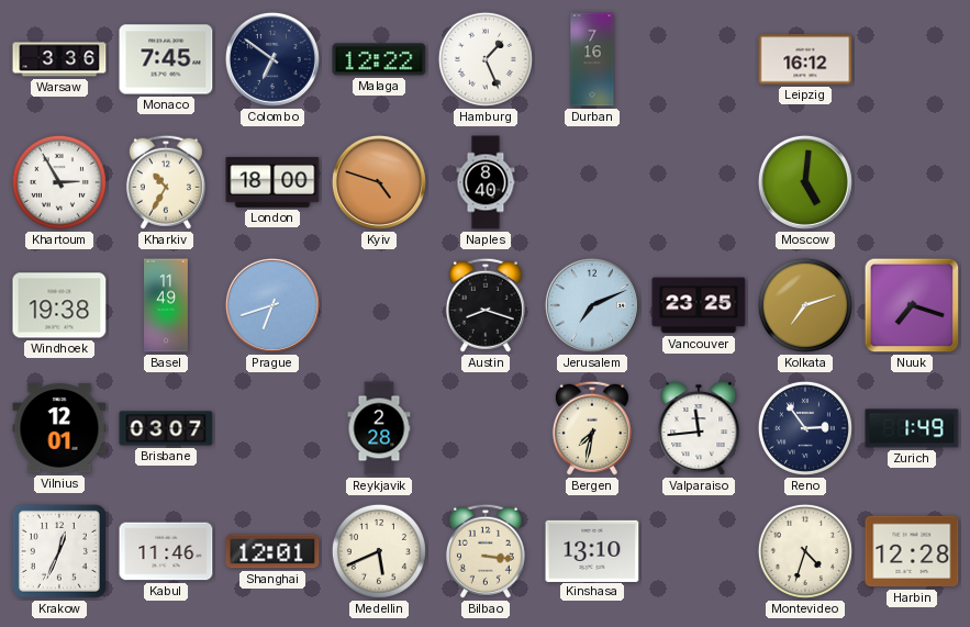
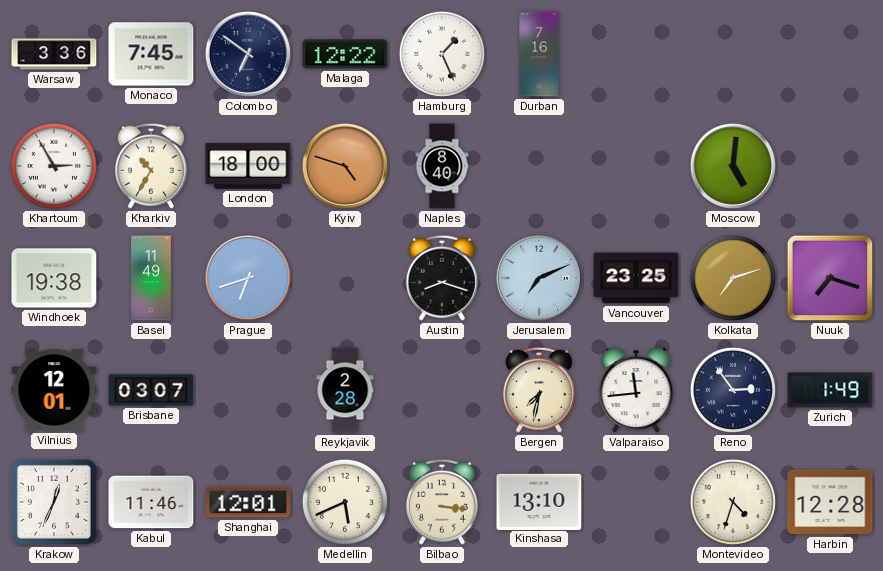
Leipzig: 16:12 -> none
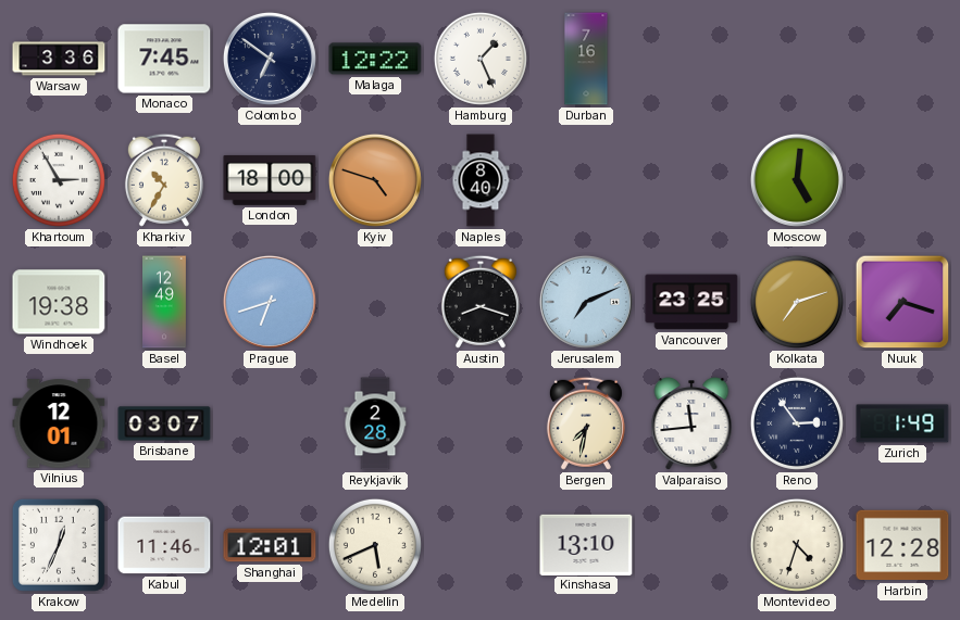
Basel: 11:49 -> 12:49
Bilbao: 3:16 -> none
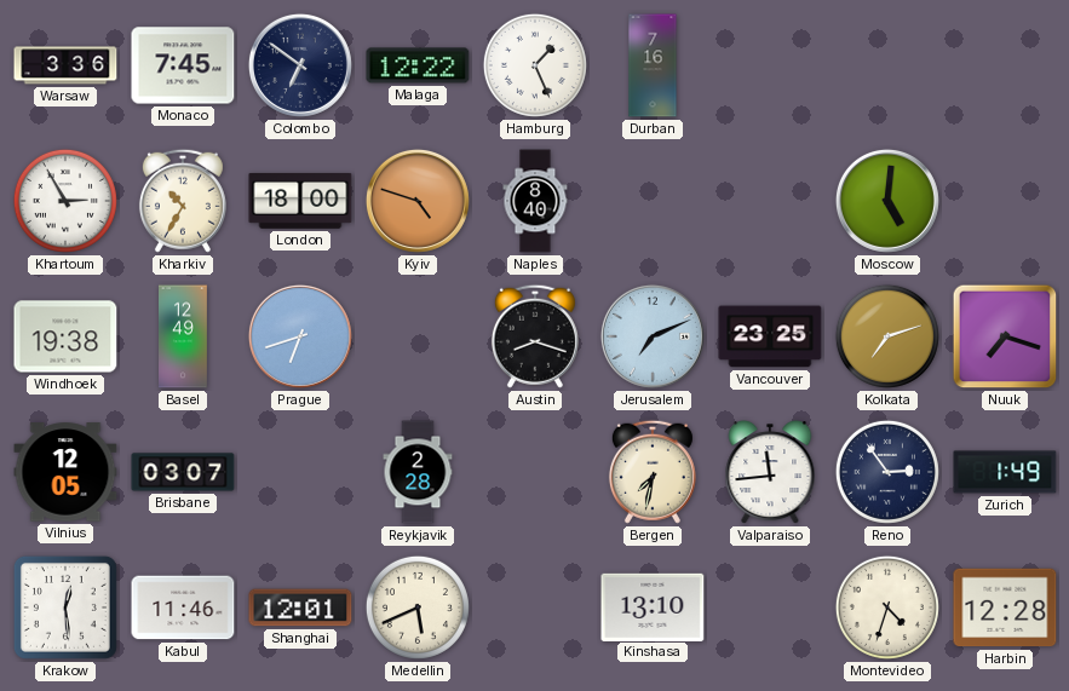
Vilnius: 12:01 -> 12:05
Krakow: 12:34 -> 12:29
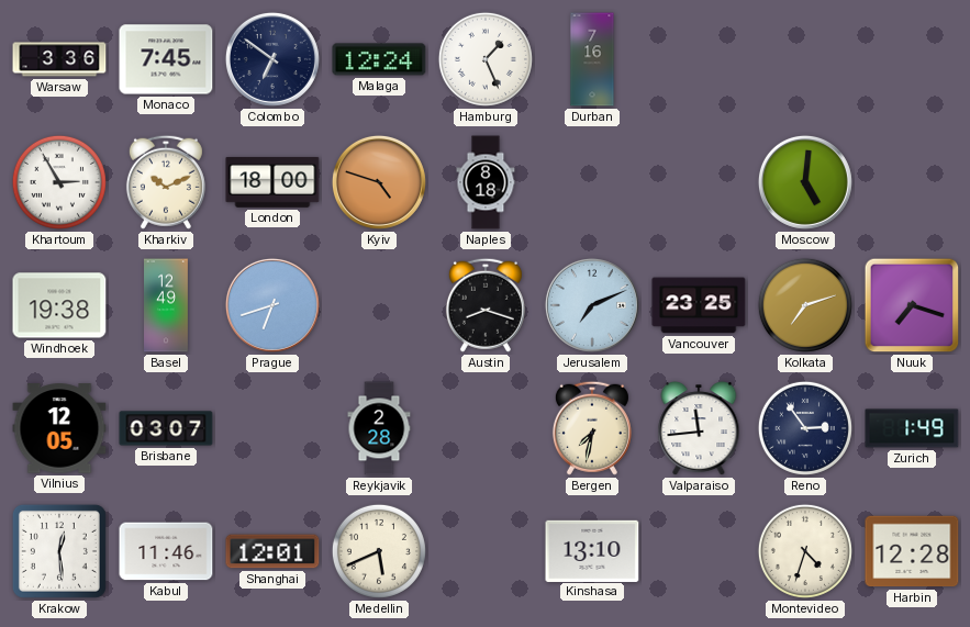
Malaga: 12:22 -> 12:24
Kharkiv: 10:35 -> 10:11
Naples: 8:40 -> 8:18
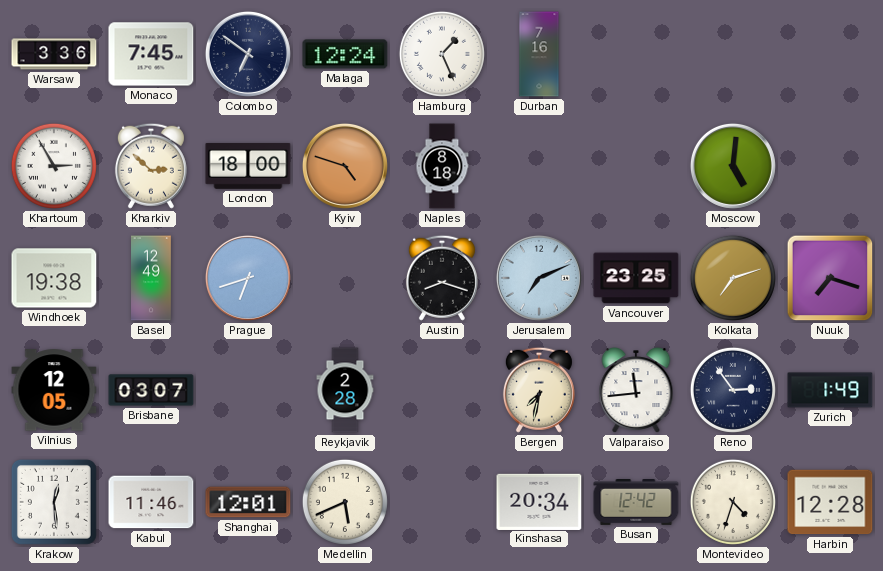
Kharkiv: 10:11 -> 2:52
Kinshasa: 13:10 -> 20:34
Busan: none -> 12:42
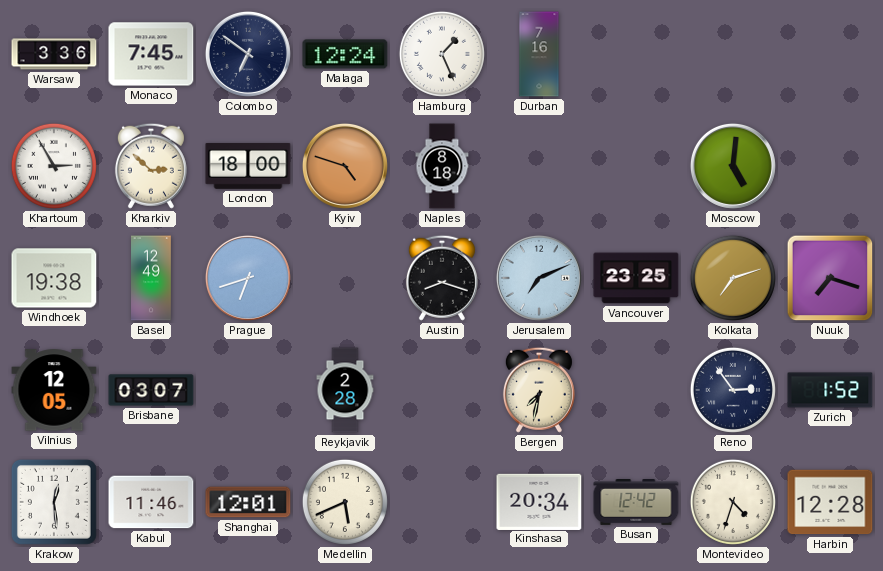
Valparaiso: 11:44 -> none
Zurich: 1:49 -> 1:52
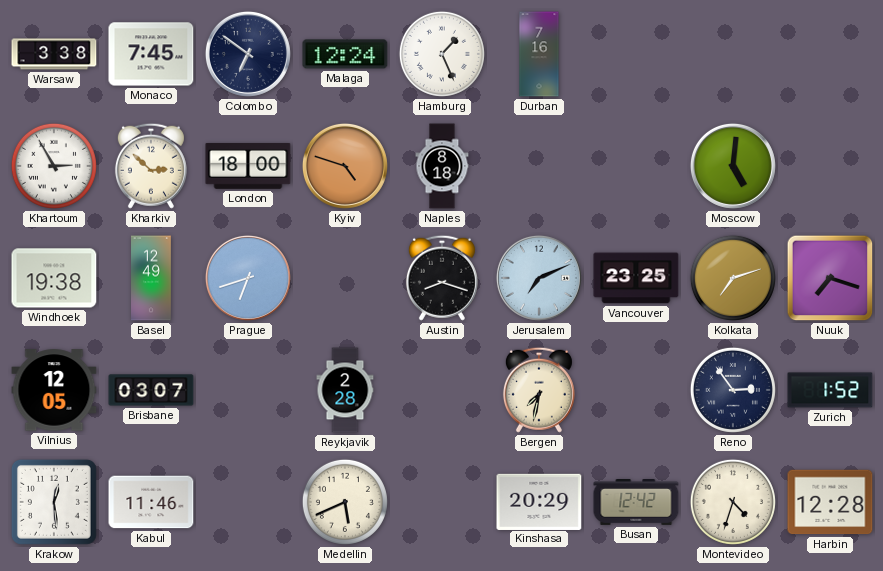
Warsaw: 3:36 -> 3:38
Shanghai: 12:01 -> none
Kinshasa: 20:34 -> 20:29
